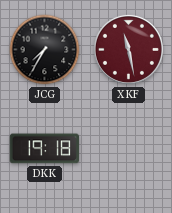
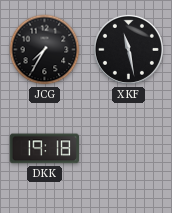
XKF dial: burgundy -> black
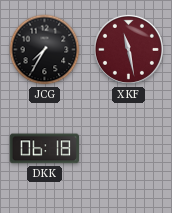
XKF dial: black -> burgundy
DKK: 19:18 -> 06:18
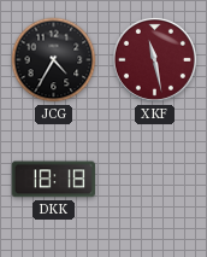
JCG: 7:35 -> 4:35
DKK: 06:18 -> 18:18
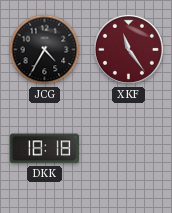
XKF: 11:28 -> 11:24
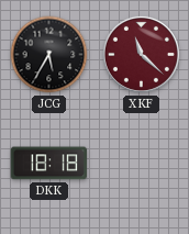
JCG: 4:35 -> 5:35
XKF: 11:24 -> 11:22
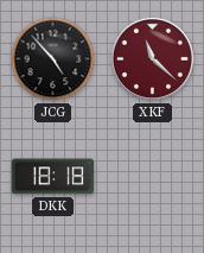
JCG: 5:35 -> 4:53
